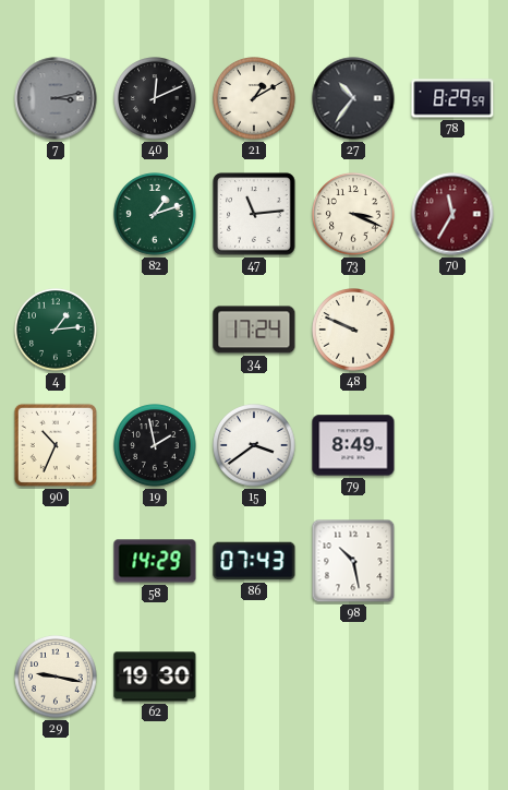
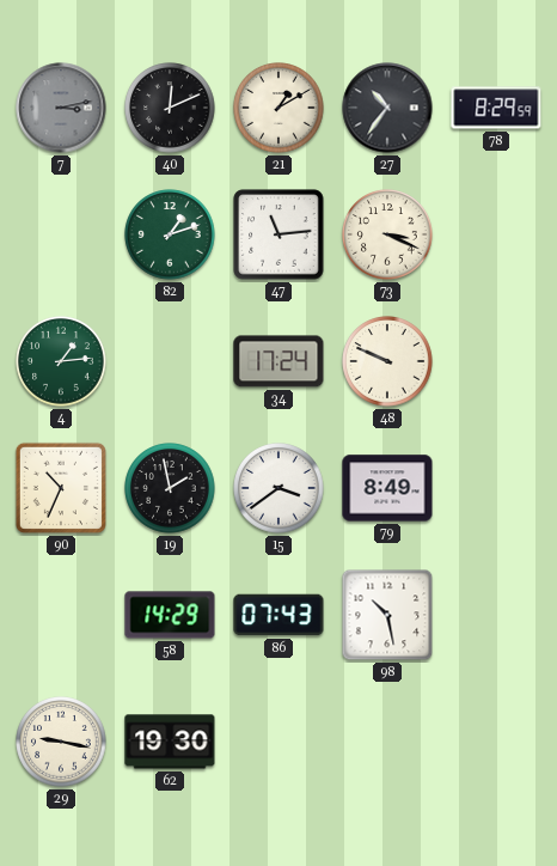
70: 11:35 -> none
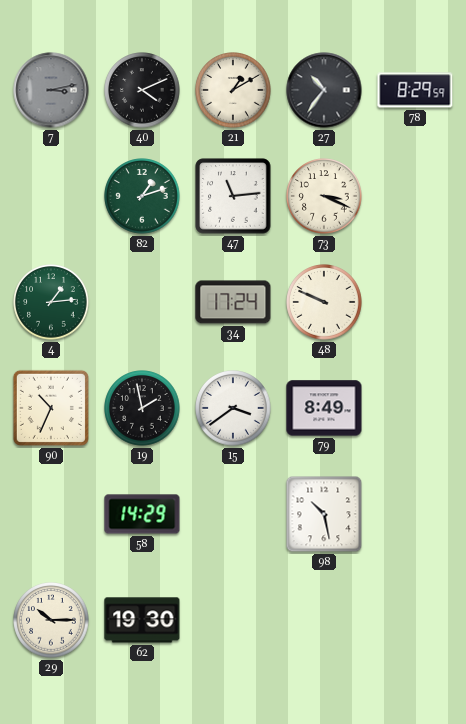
40: 12:11 -> 4:11
86: 07:43 -> none
29: 9:17 -> 10:15
